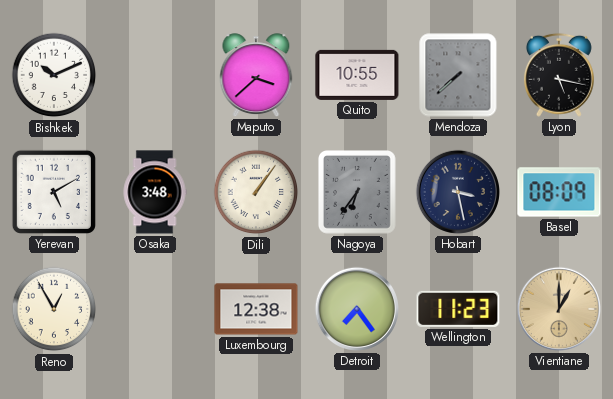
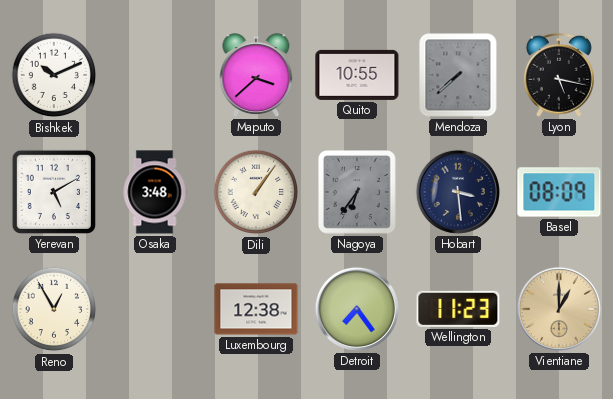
Hobart: 3:28 -> 3:29
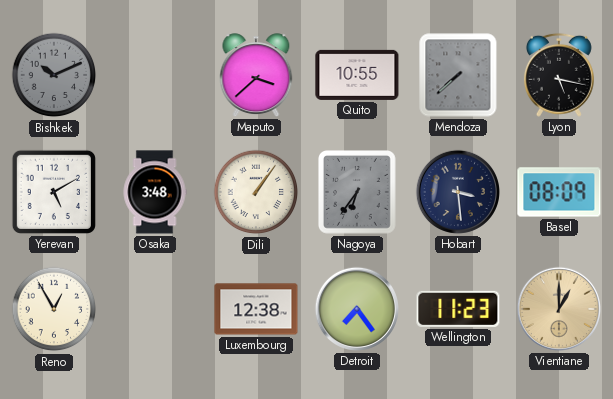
Bishkek dial: white -> grey
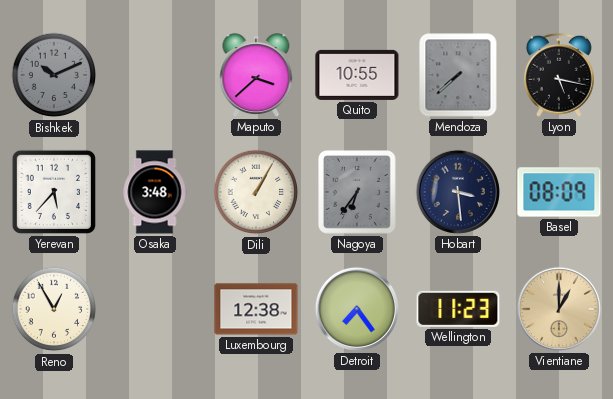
Yerevan: 5:10 -> 5:37
Dili: 1:06 -> 1:05
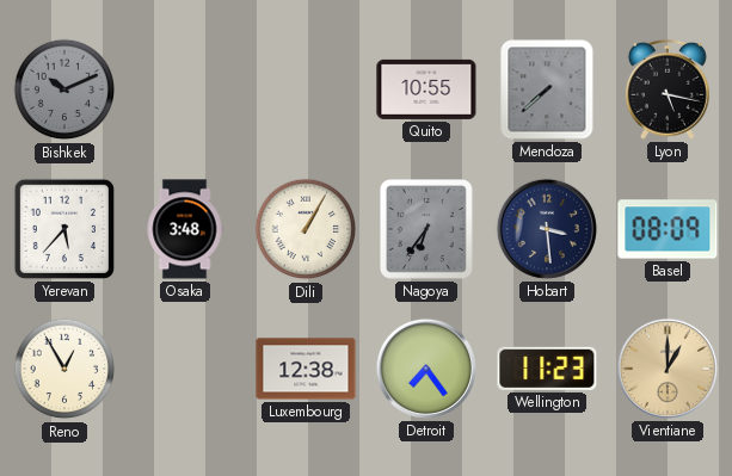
Maputo: 3:38 -> none
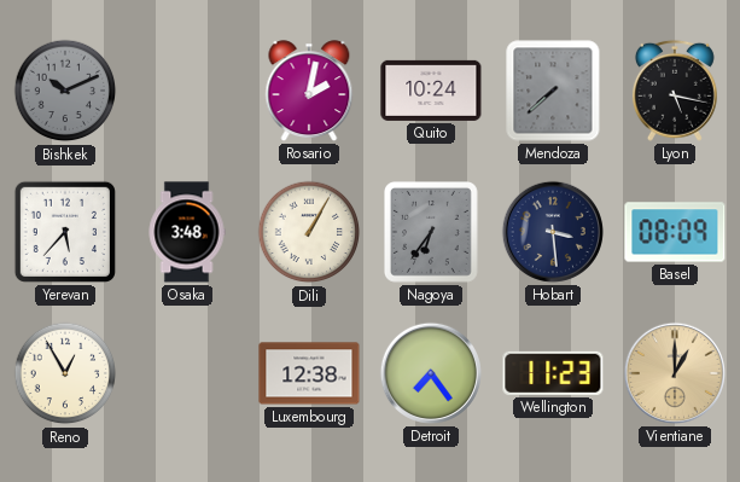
Rosario: none -> 2:02
Quito: 10:55 -> 10:24
